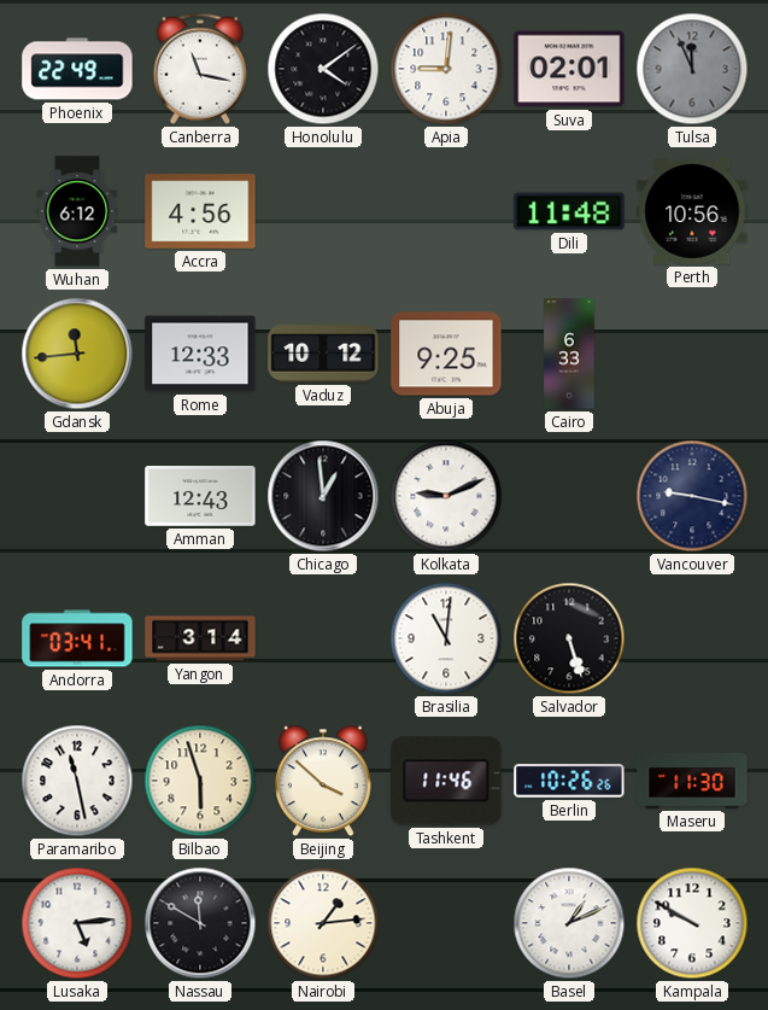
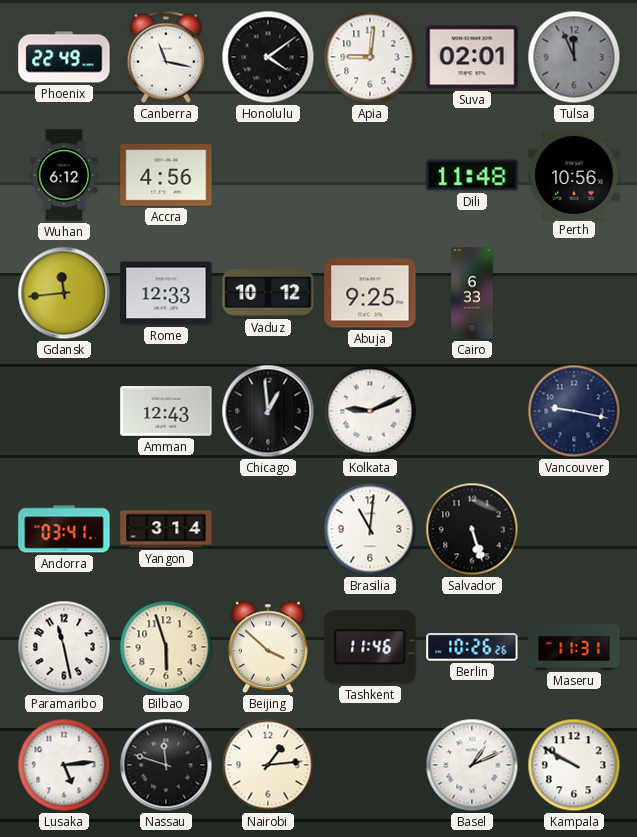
Maseru: 11:30 -> 11:31
Nassau: 11:50 -> 11:48
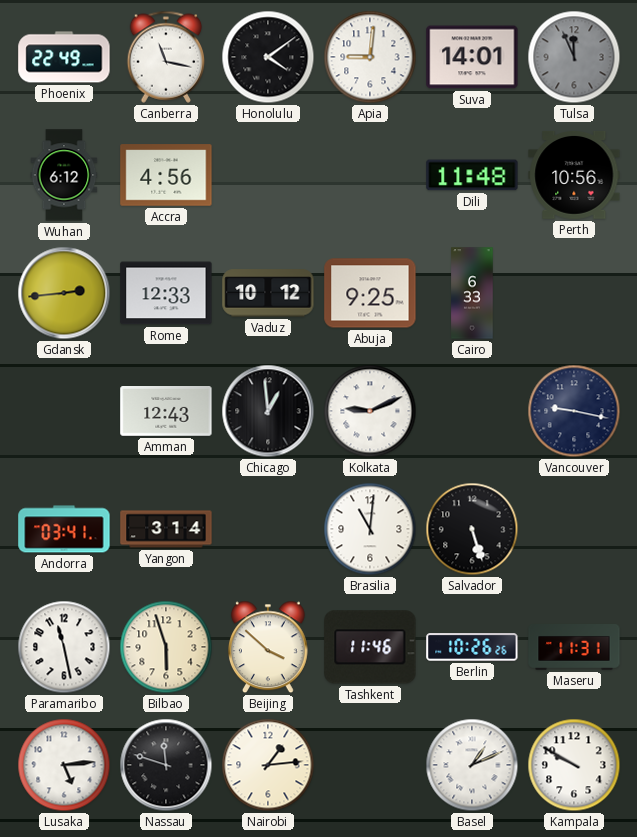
Suva: 02:01 -> 14:01
Gdansk: 11:44 -> 2:44
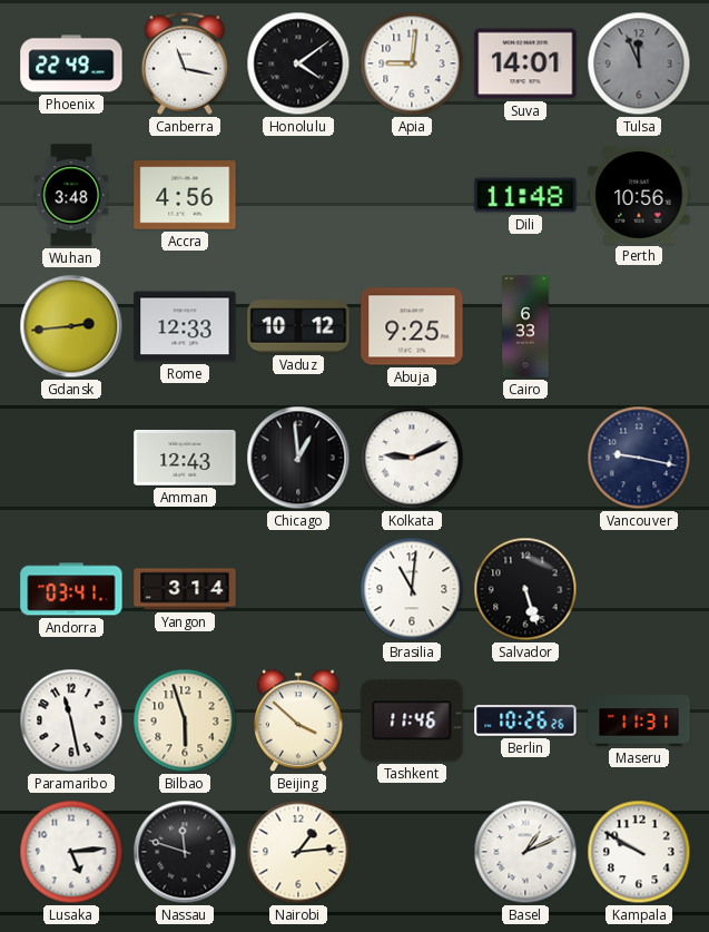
Wuhan: 6:12 -> 3:48
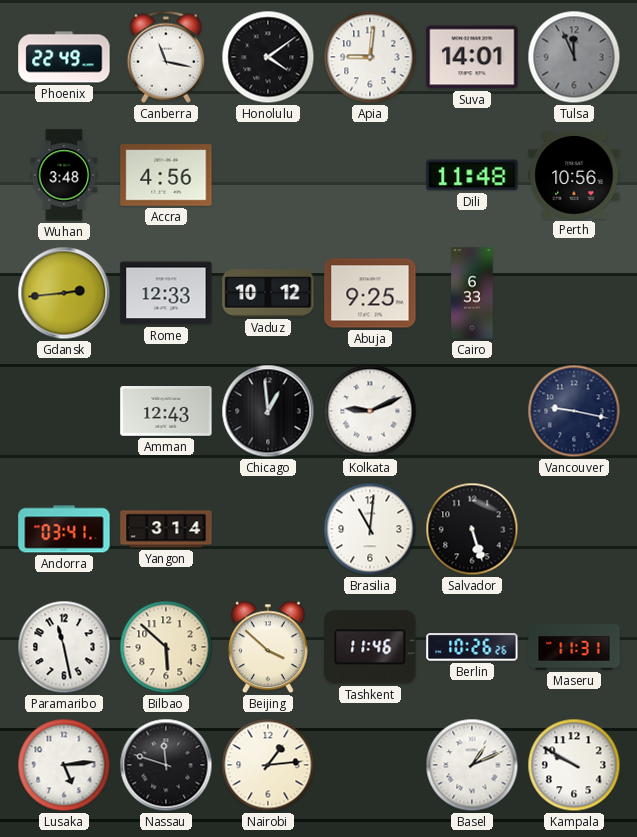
Bilbao: 5:57 -> 5:52
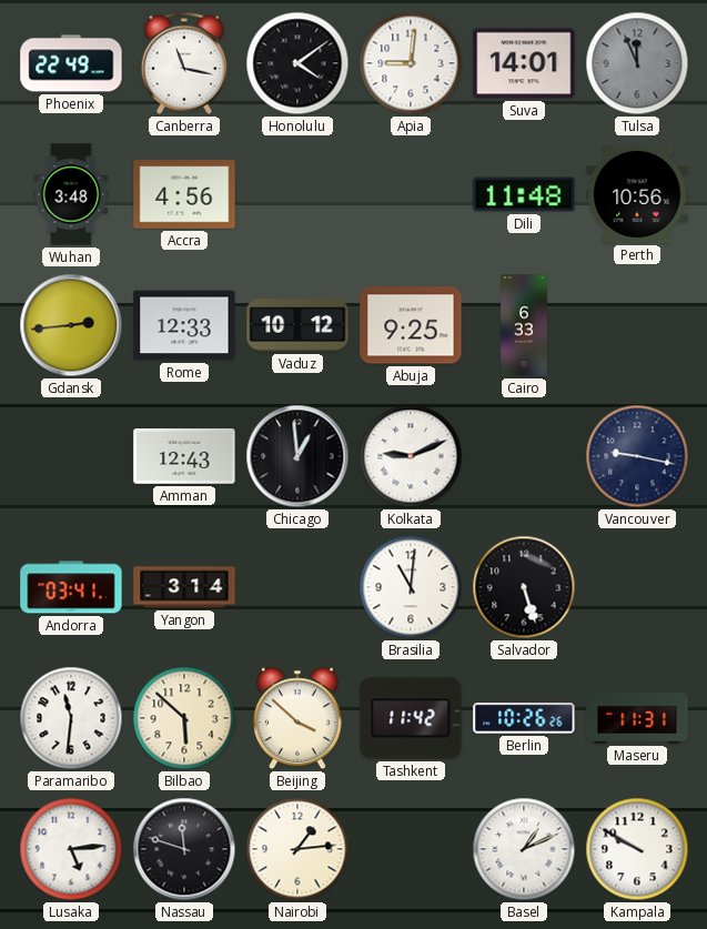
Paramaribo: 11:28 -> 11:31
Tashkent: 11:46 -> 11:42
